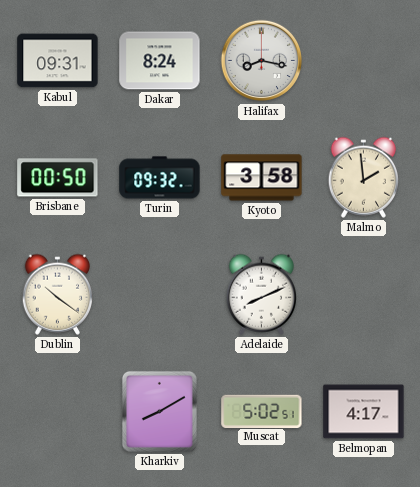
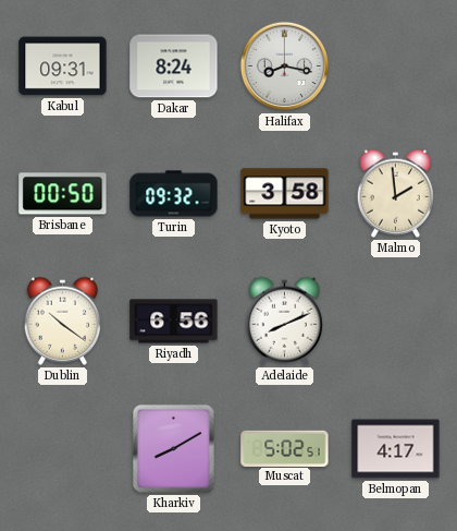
Riyadh: none -> 6:56
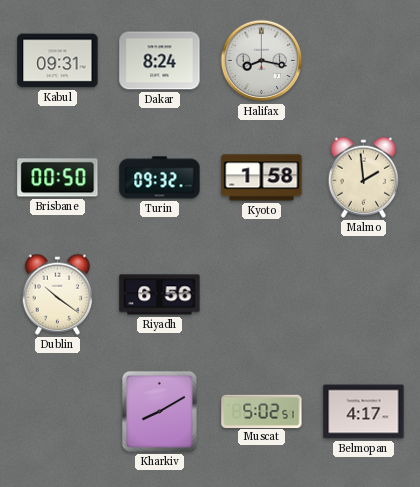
Kyoto: 3:58 -> 1:58
Adelaide: 8:11 -> none
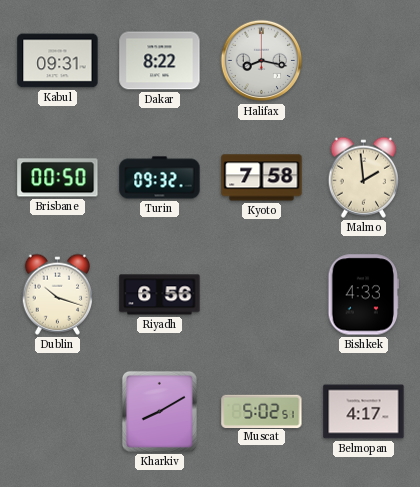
Dakar: 8:24 -> 8:22
Kyoto: 1:58 -> 7:58
Dublin: 10:21 -> 10:18
Bishkek: none -> 4:33
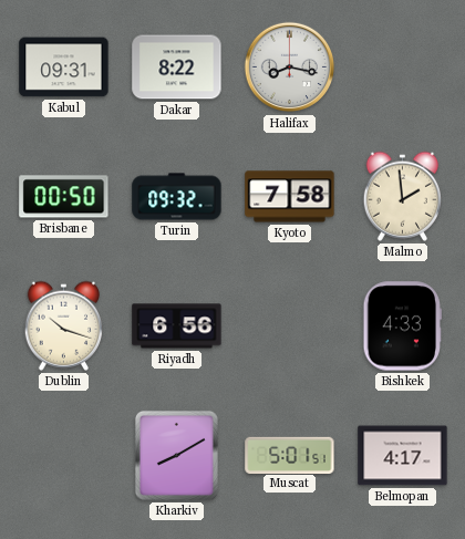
Muscat: 5:02 -> 5:01
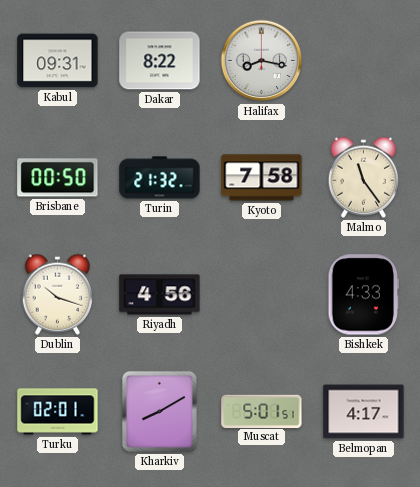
Turin: 09:32 -> 21:32
Malmo: 1:59 -> 11:24
Riyadh: 6:56 -> 4:56
Turku: none -> 02:01
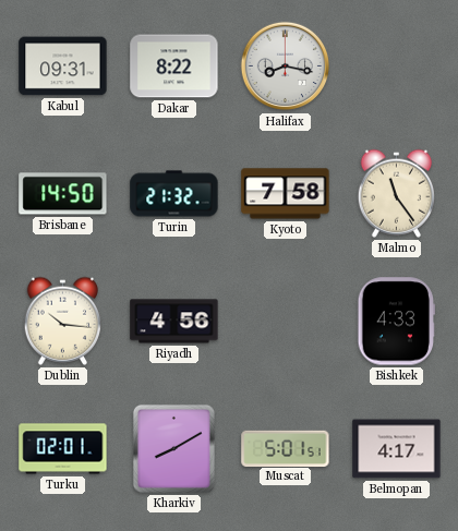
Brisbane: 00:50 -> 14:50
Dublin: 10:18 -> 10:16
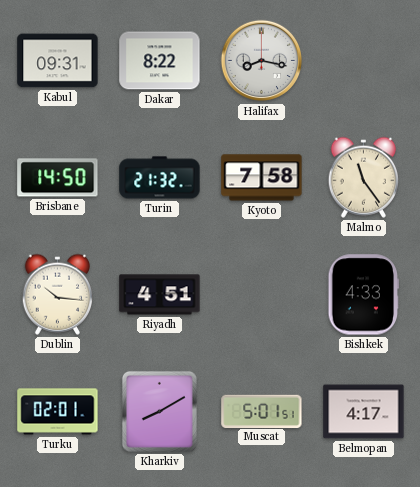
Riyadh: 4:56 -> 4:51
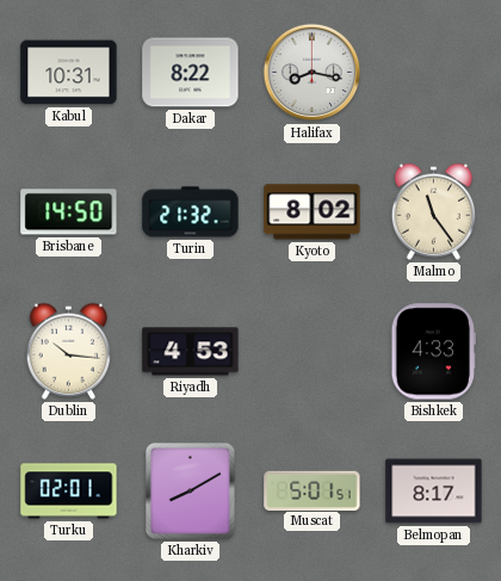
Kabul: 09:31 -> 10:31
Kyoto: 7:58 -> 8:02
Riyadh: 4:51 -> 4:53
Belmopan: 4:17 -> 8:17
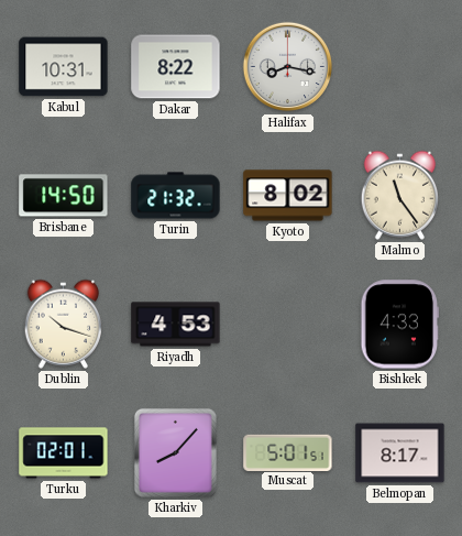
Dublin: 10:16 -> 10:18
Kharkiv: 8:10 -> 8:07
